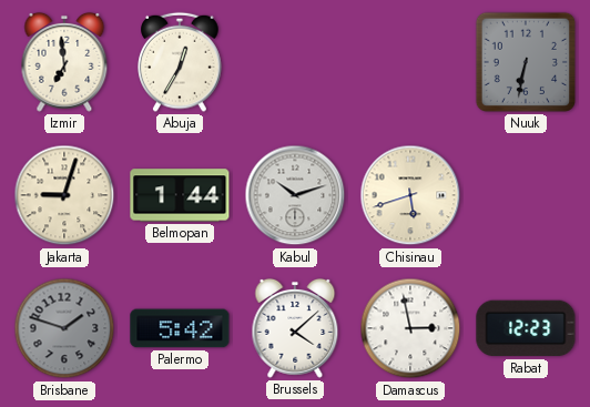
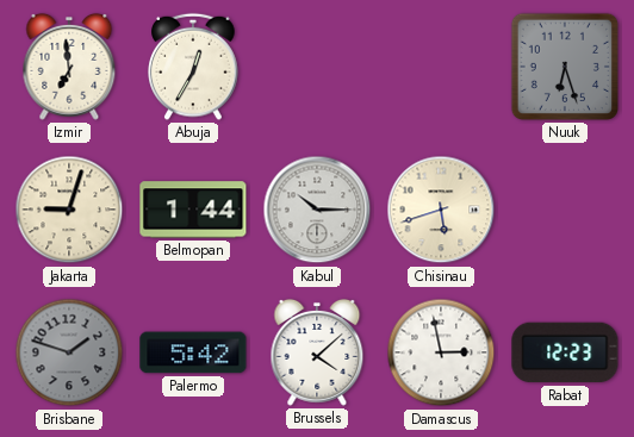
Nuuk: 6:32 -> 6:27
Kabul: 10:12 -> 10:15
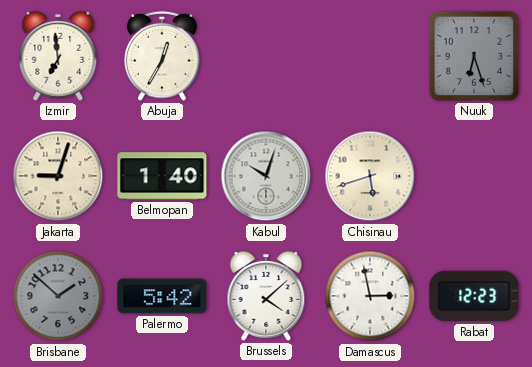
Belmopan: 1:44 -> 1:40
Kabul: 10:15 -> 10:03
Brisbane: 1:48 -> 1:52
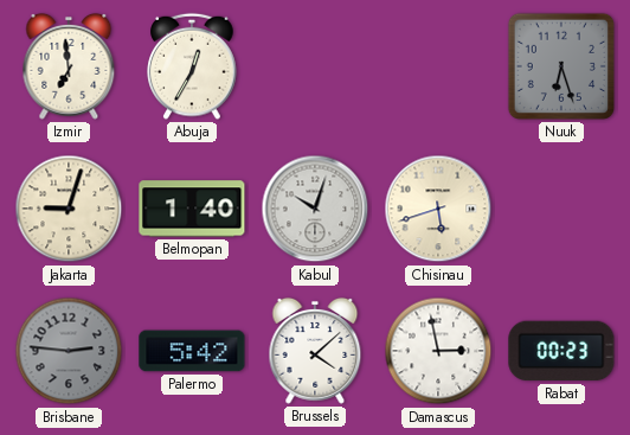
Brisbane: 1:52 -> 2:46
Rabat: 12:23 -> 00:23
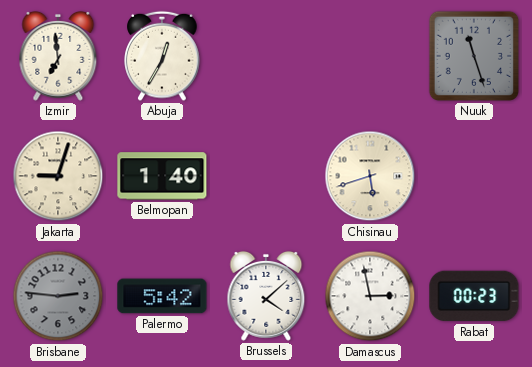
Nuuk: 6:27 -> 11:27
Kabul: 10:03 -> none
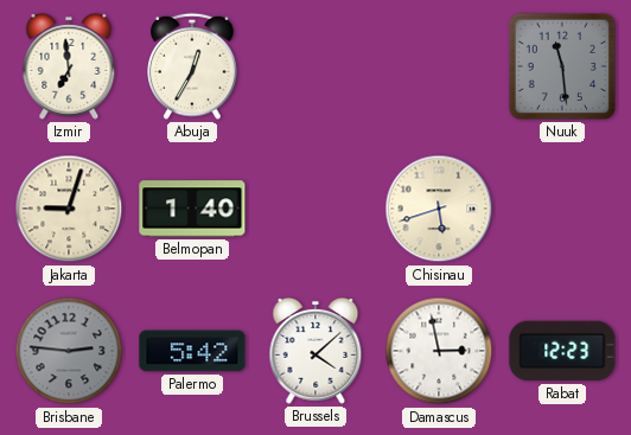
Nuuk: 11:27 -> 11:29
Rabat: 00:23 -> 12:23
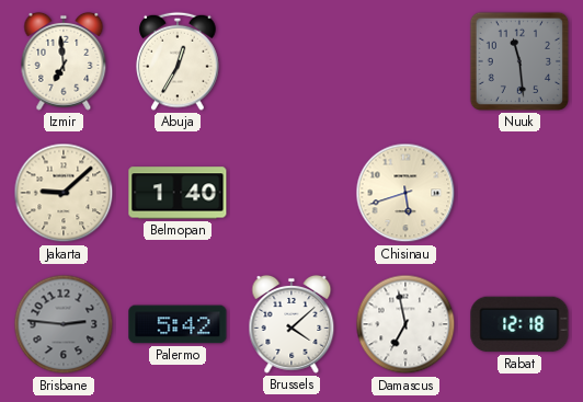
Jakarta: 9:03 -> 9:08
Damascus: 2:58 -> 6:58
Rabat: 12:23 -> 12:18
